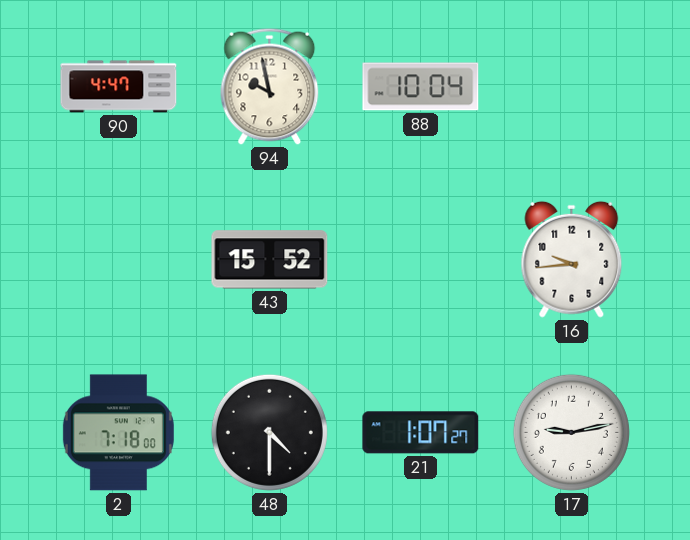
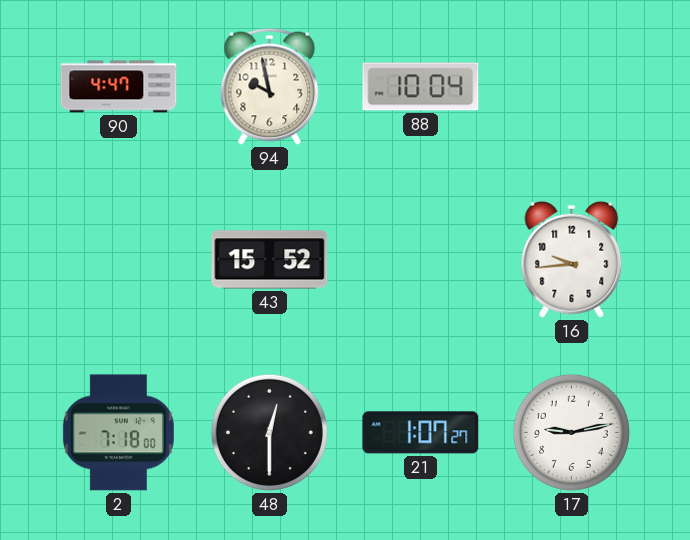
48: 4:30 -> 12:30
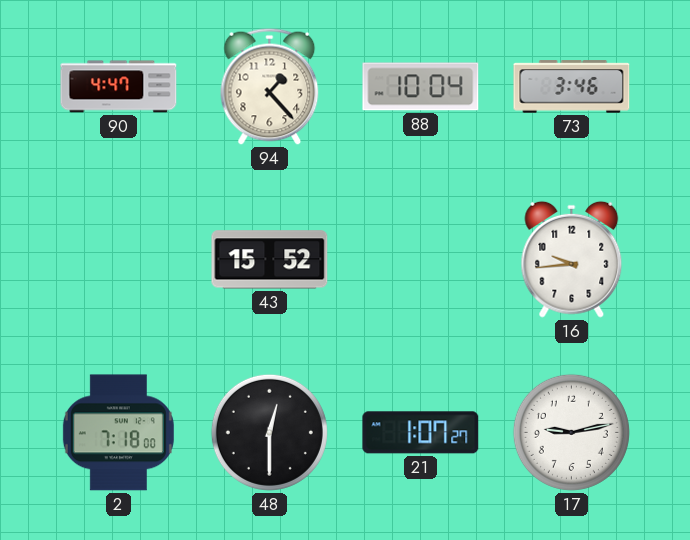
94: 9:58 -> 1:23
73: none -> 3:46
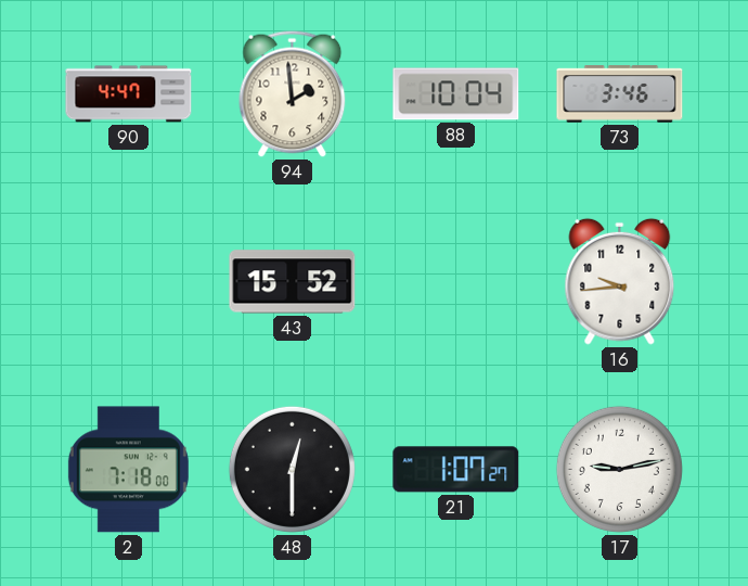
94: 1:23 -> 1:59
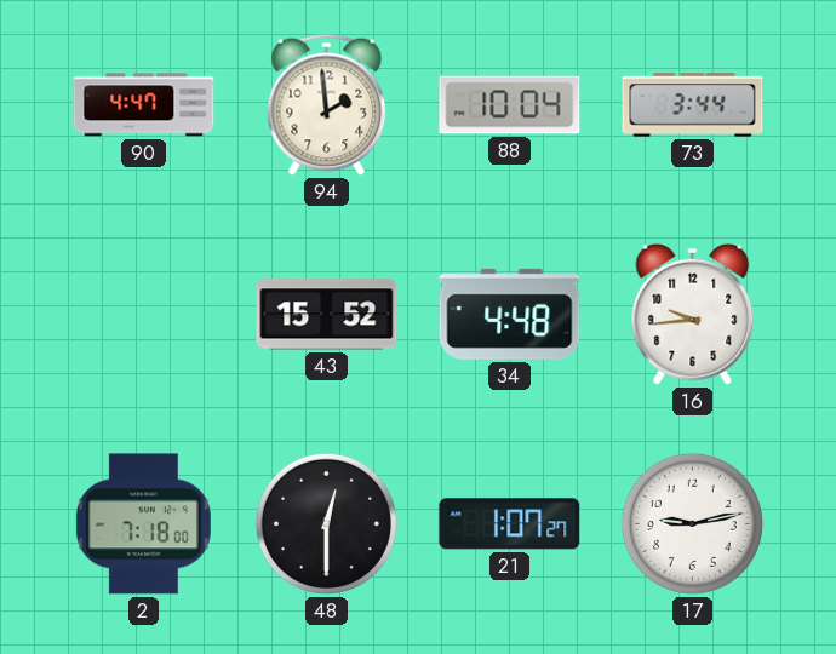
73: 3:46 -> 3:44
34: none -> 4:48
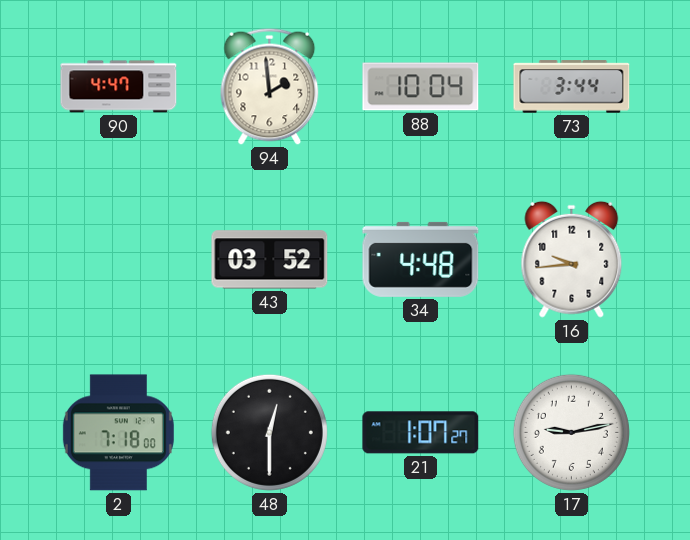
43: 15:52 -> 03:52
